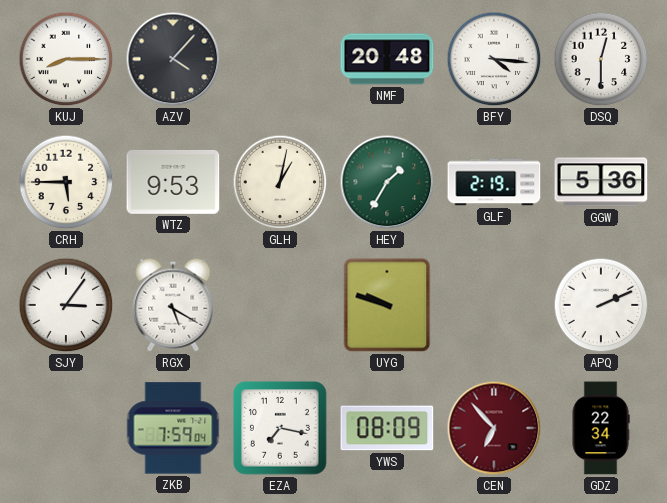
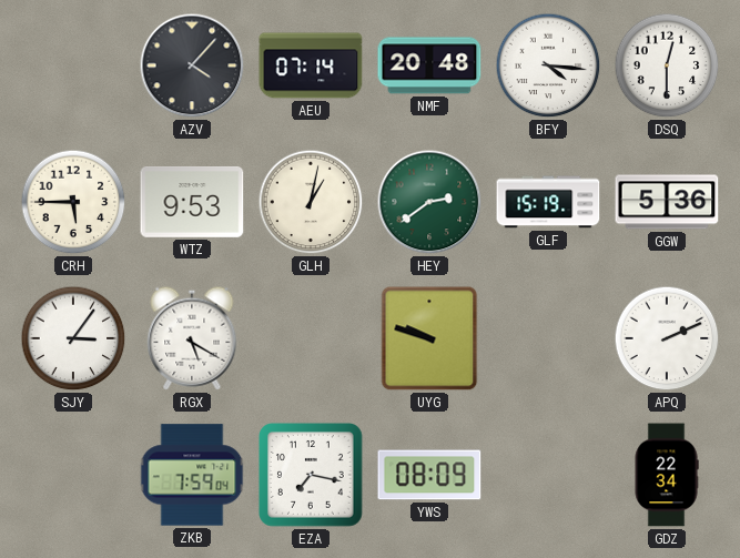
KUJ: 8:15 -> none
AEU: none -> 07:14
HEY: 1:35 -> 2:39
GLF: 2:19 -> 15:19
CEN: 6:53 -> none
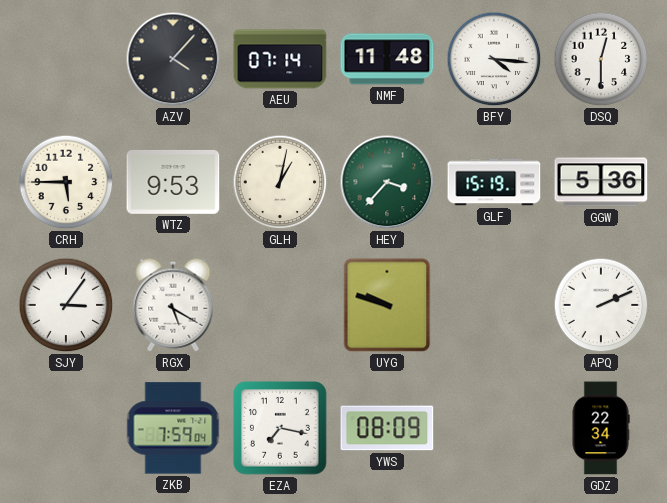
NMF: 20:48 -> 11:48
HEY: 2:39 -> 3:37
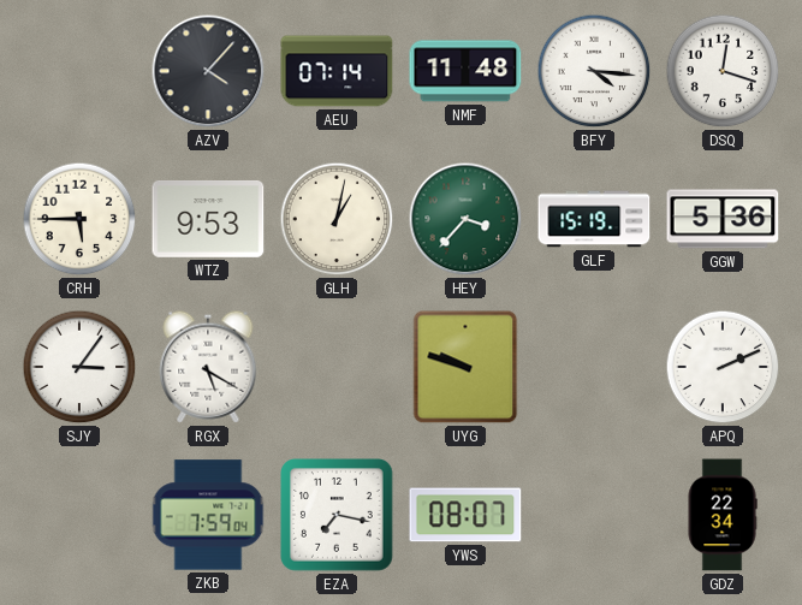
DSQ: 12:30 -> 12:18
YWS: 08:09 -> 08:07
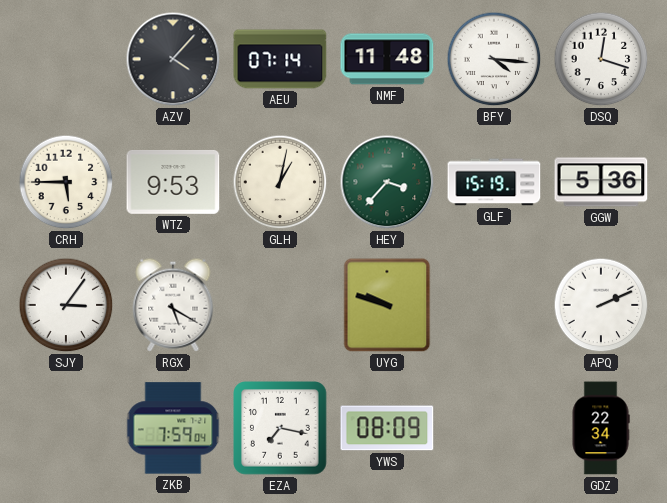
YWS: 08:07 -> 08:09
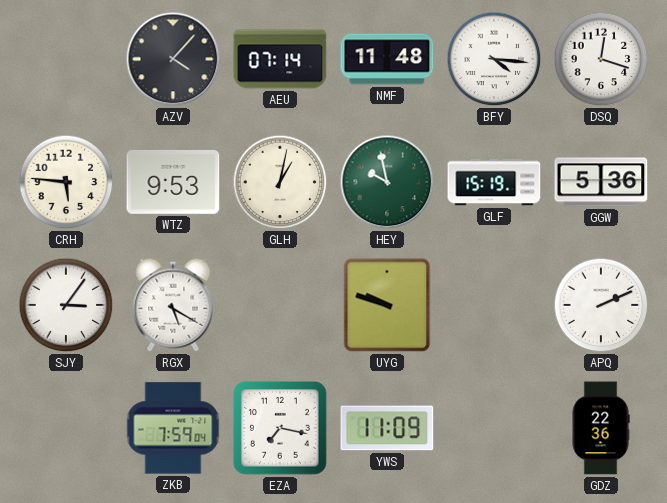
CRH: 5:45 -> 5:46
HEY: 3:37 -> 9:58
YWS: 08:09 -> 11:09
GDZ: 22:34 -> 22:36
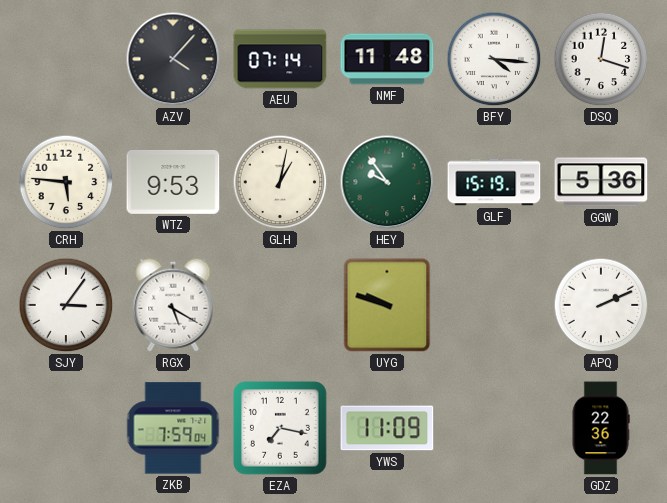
HEY: 9:58 -> 9:54
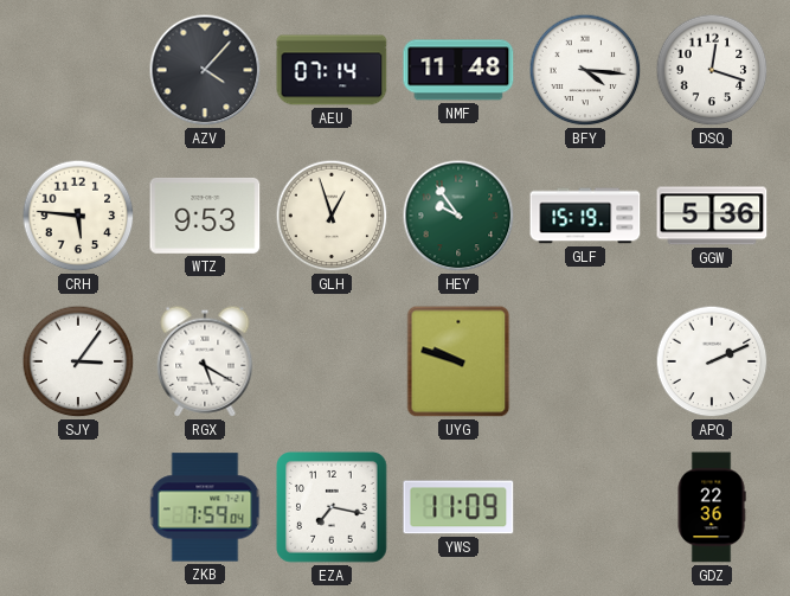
GLH: 1:02 -> 12:57
